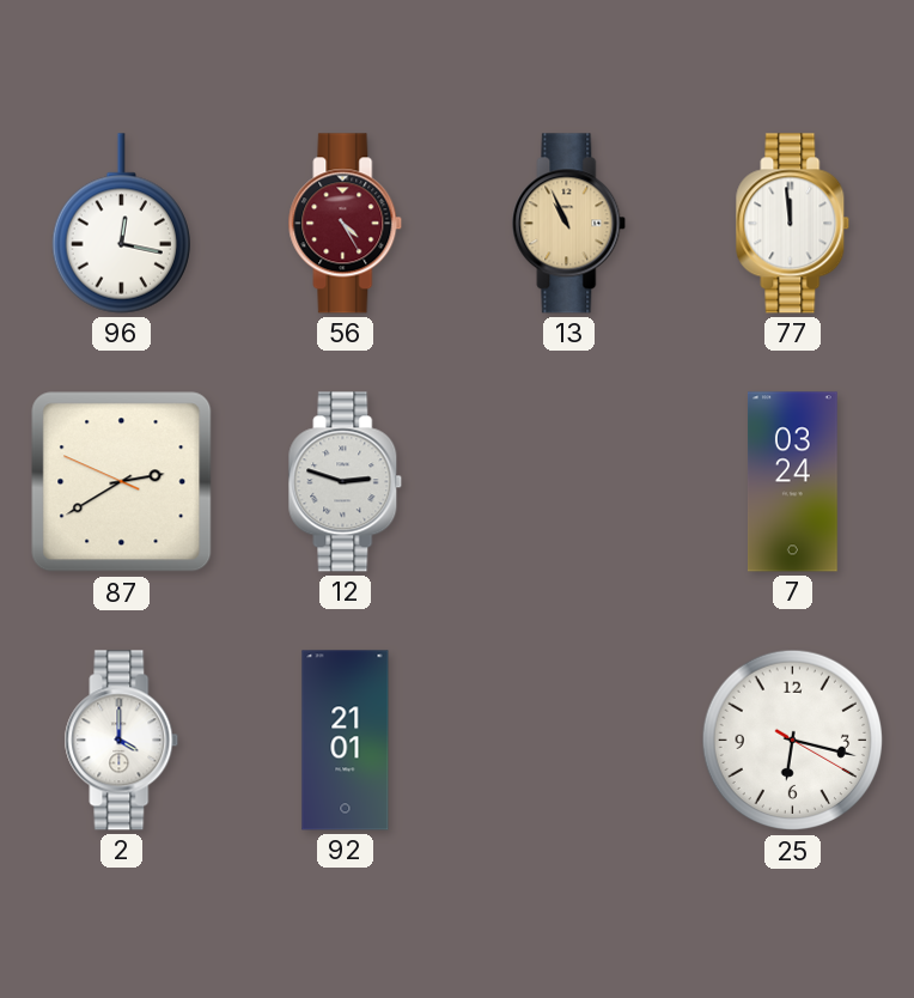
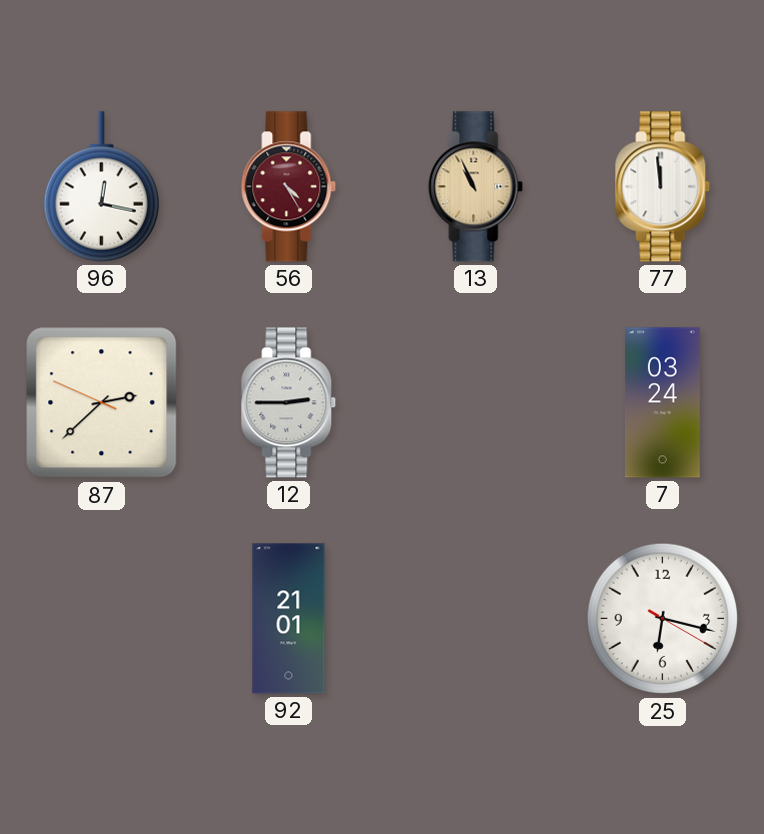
87: 2:39 -> 2:37
12: 2:48 -> 2:45
2: 4:00 -> none
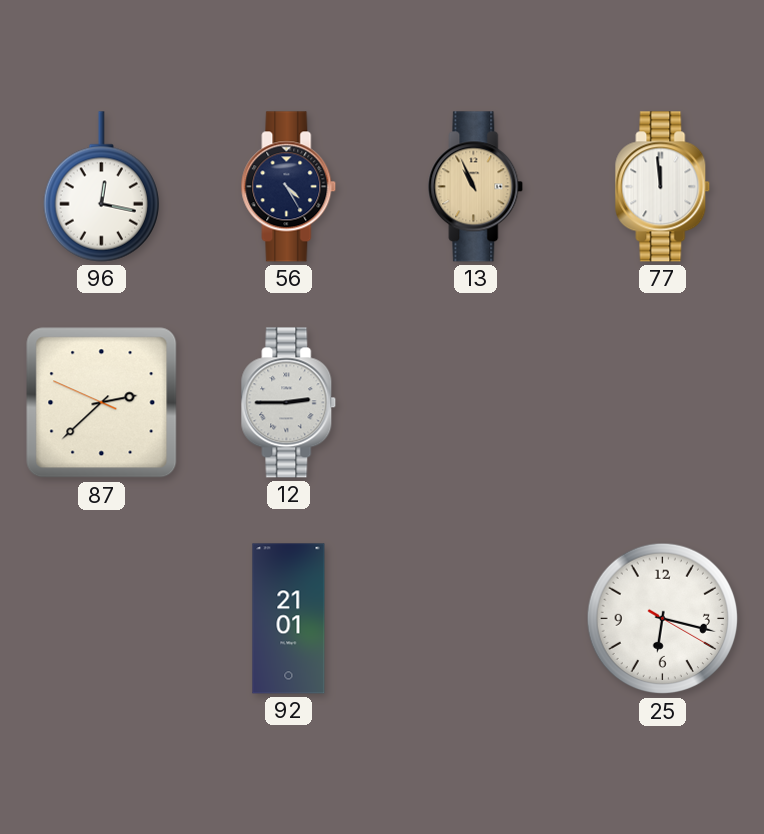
56 dial: burgundy -> navy
7: 03:24 -> none
